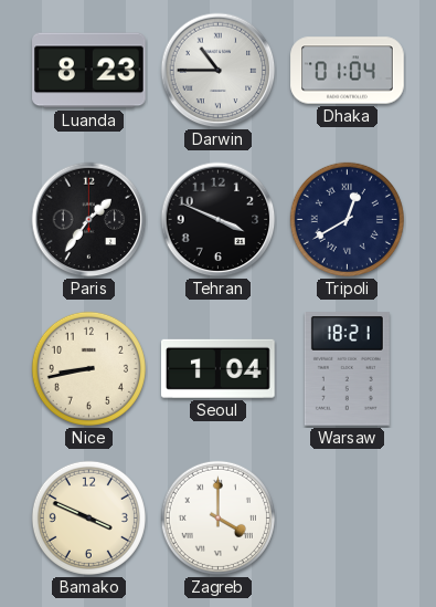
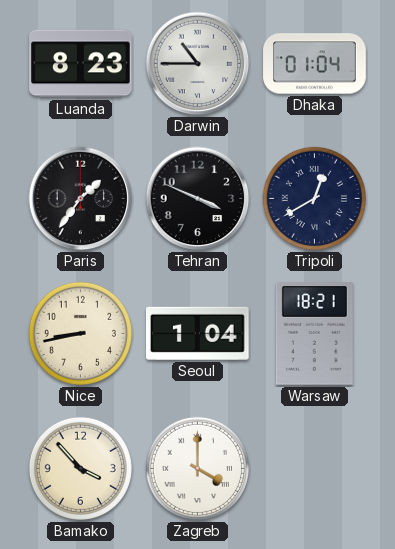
Bamako: 3:49 -> 3:53
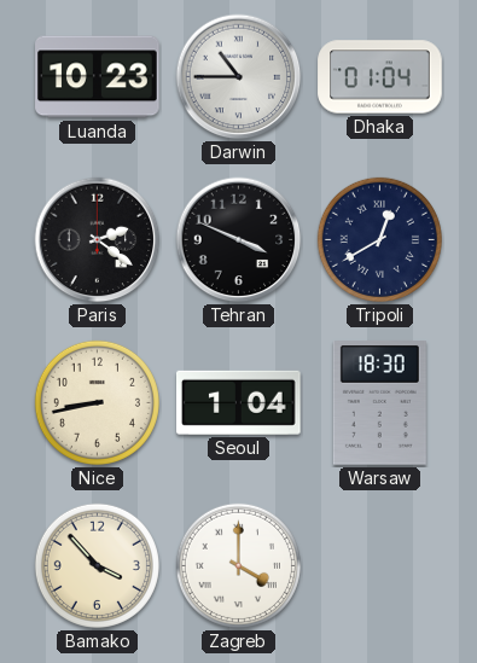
Luanda: 8:23 -> 10:23
Paris: 1:36 -> 2:21
Warsaw: 18:21 -> 18:30
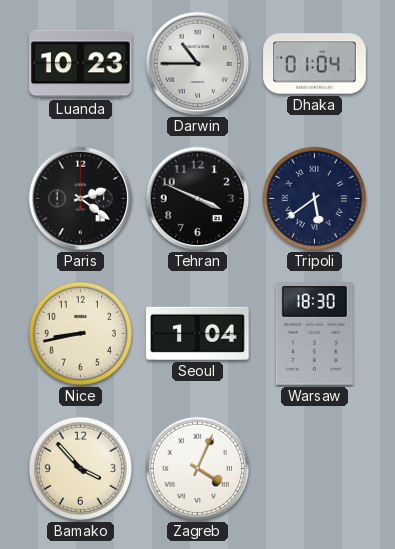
Tripoli: 12:40 -> 5:39
Zagreb: 4:00 -> 4:04
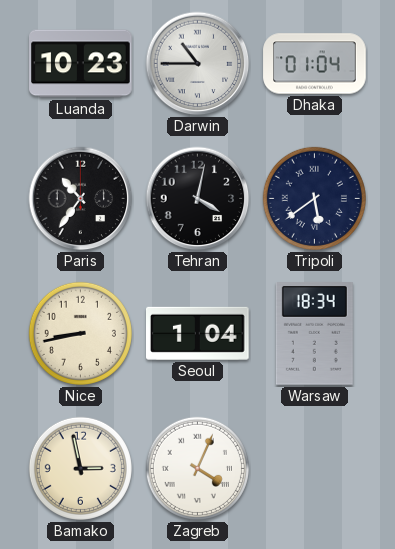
Paris: 2:21 -> 10:36
Tehran: 3:49 -> 4:02
Warsaw: 18:30 -> 18:34
Bamako: 3:53 -> 2:58
